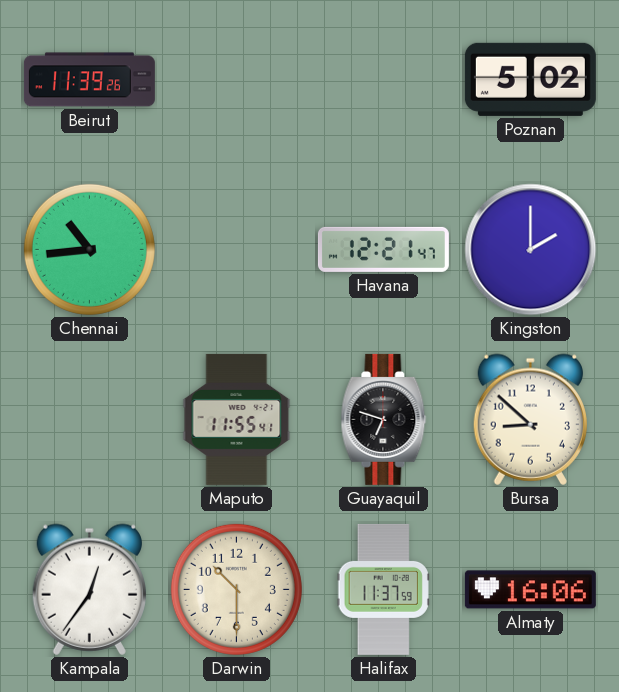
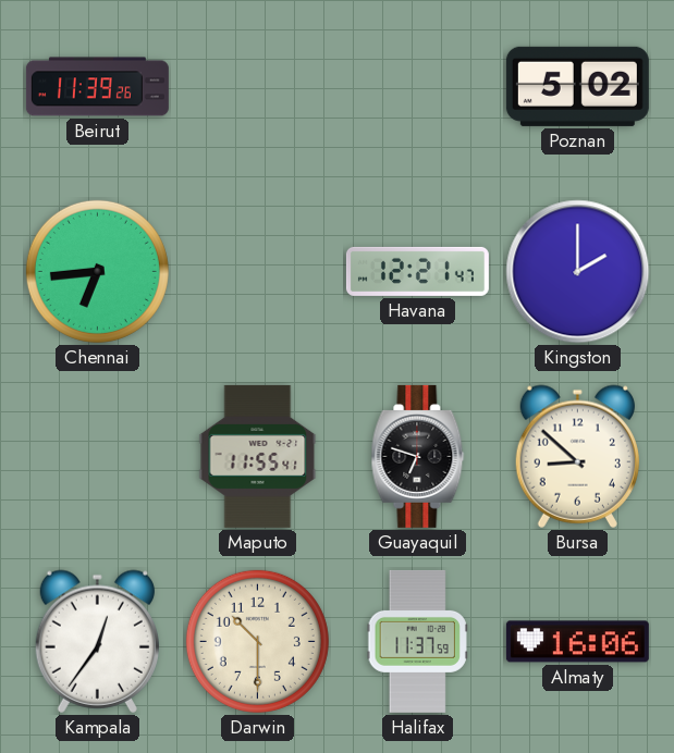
Chennai: 10:44 -> 6:44
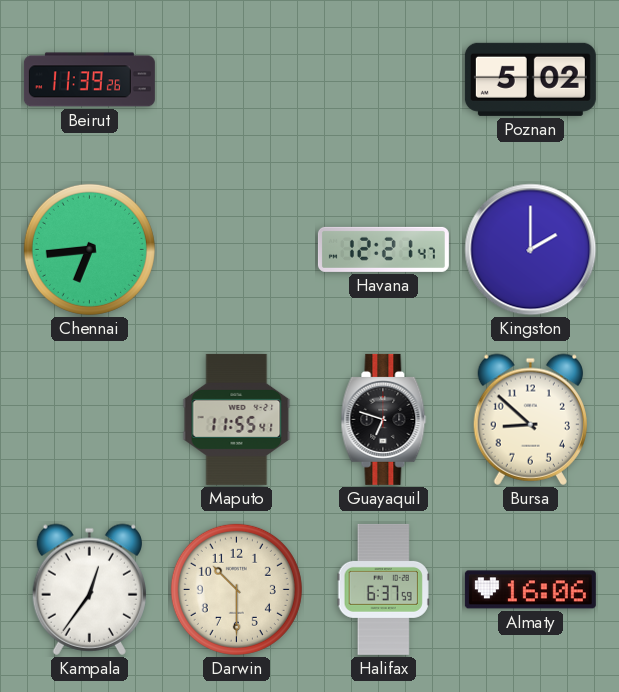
Halifax: 11:37 -> 6:37
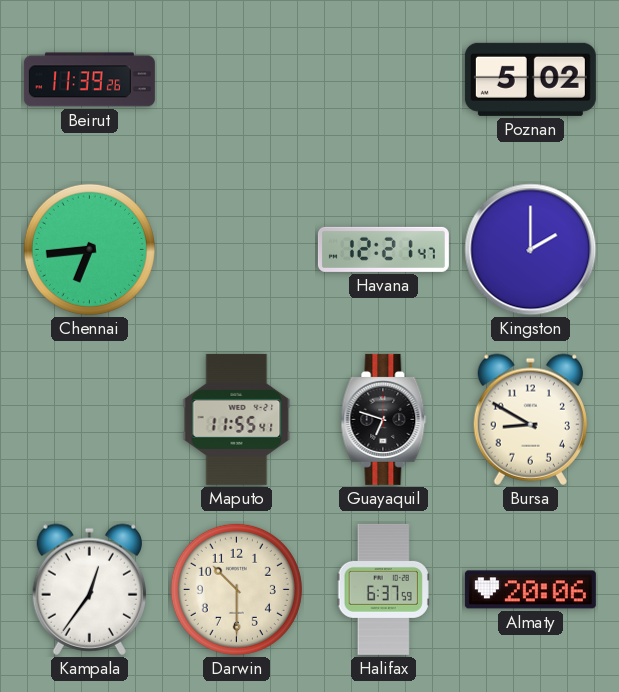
Bursa: 8:52 -> 8:50
Almaty: 16:06 -> 20:06
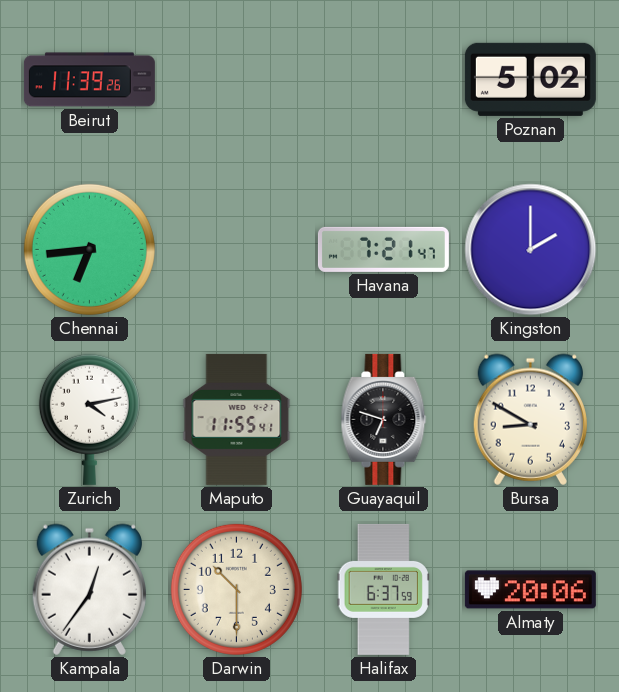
Havana: 12:21 -> 7:21
Zurich: none -> 4:13
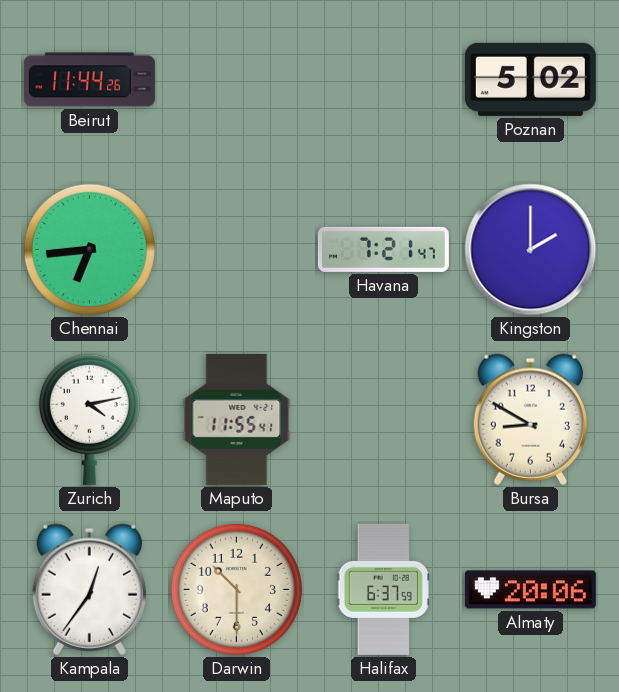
Beirut: 11:39 -> 11:44
Guayaquil: 6:48 -> none
